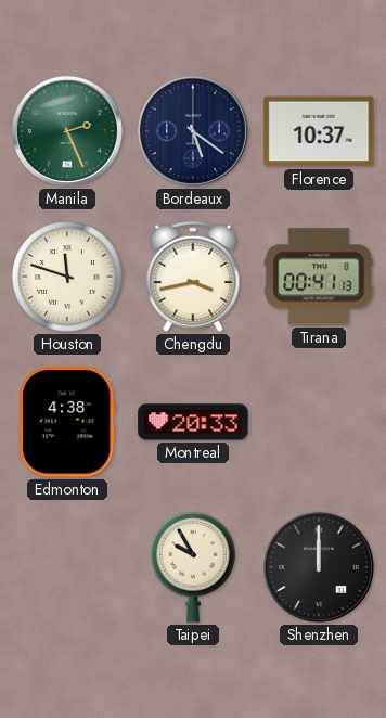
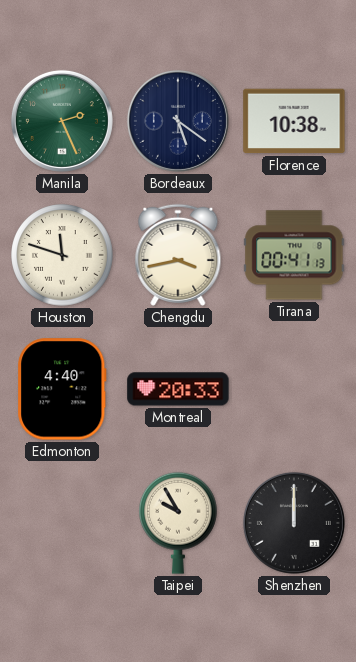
Florence: 10:37 -> 10:38
Edmonton: 4:38 -> 4:40
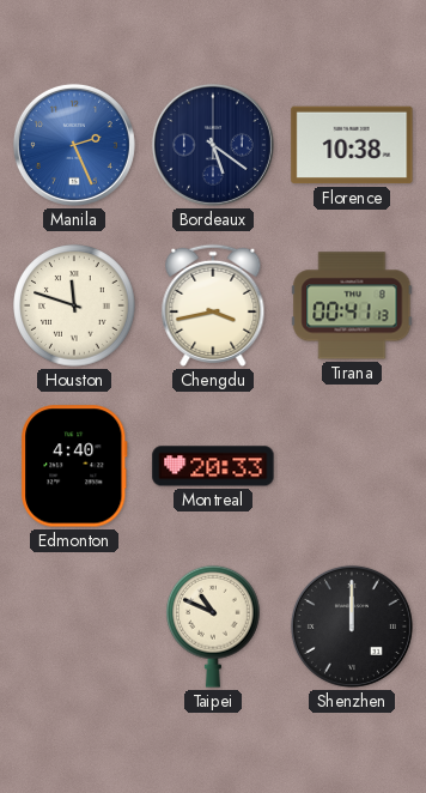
Manila dial: green -> blue
Taipei: 9:55 -> 10:49
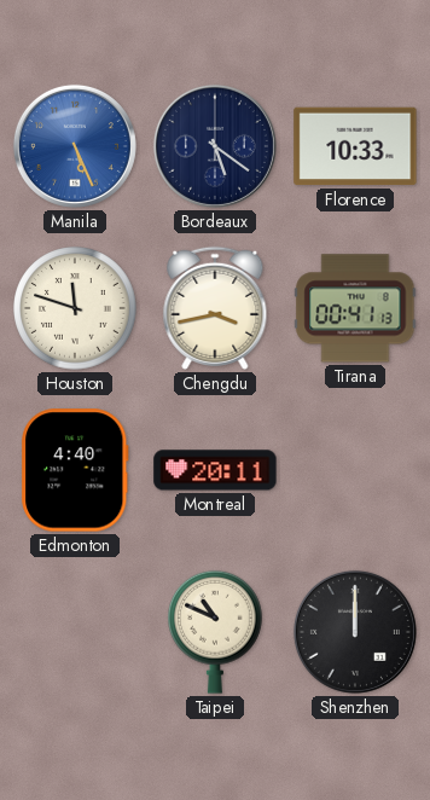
Manila: 2:26 -> 5:26
Florence: 10:38 -> 10:33
Montreal: 20:33 -> 20:11
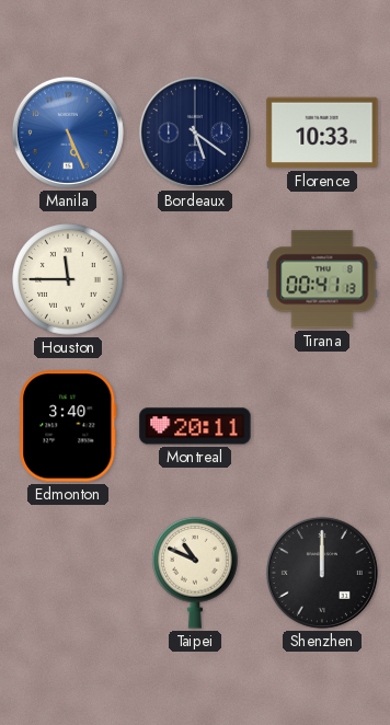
Houston: 11:48 -> 11:45
Chengdu: 3:43 -> none
Edmonton: 4:40 -> 3:40
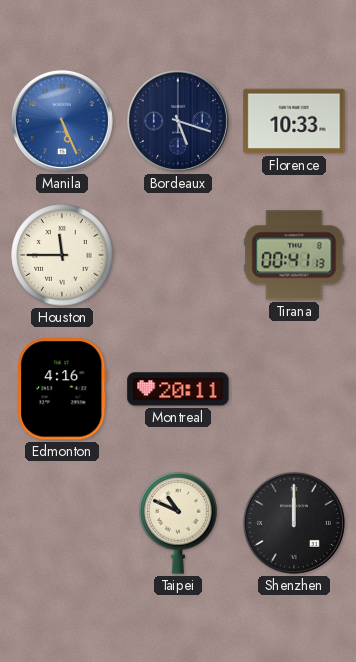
Bordeaux: 5:21 -> 5:18
Edmonton: 3:40 -> 4:16
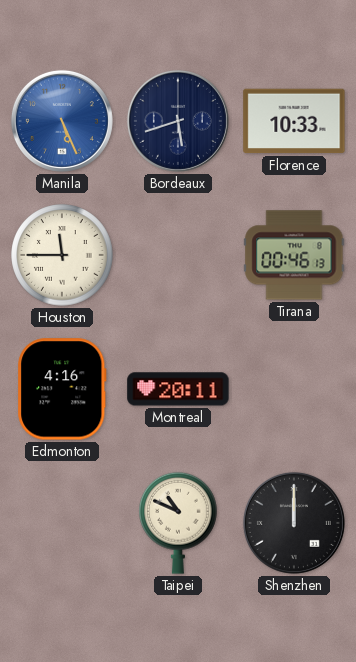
Bordeaux: 5:18 -> 5:42
Tirana: 00:41 -> 00:46
